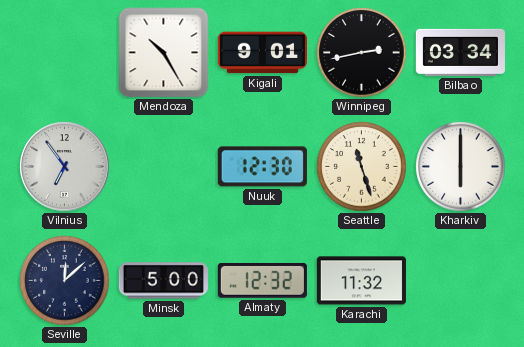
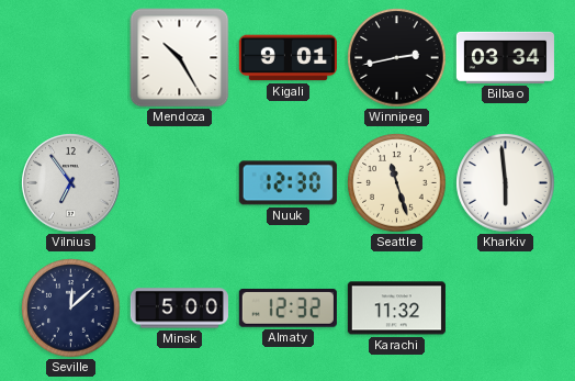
Kharkiv: 6:00 -> 5:59
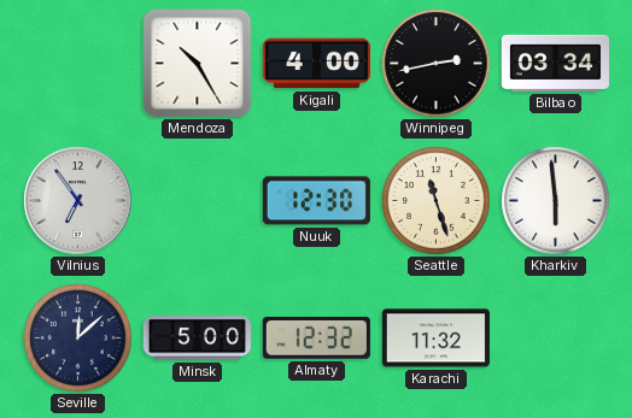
Kigali: 9:01 -> 4:00
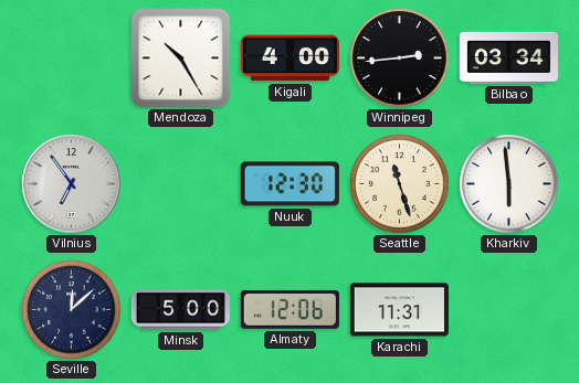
Winnipeg: 2:43 -> 2:44
Almaty: 12:32 -> 12:06
Karachi: 11:32 -> 11:31
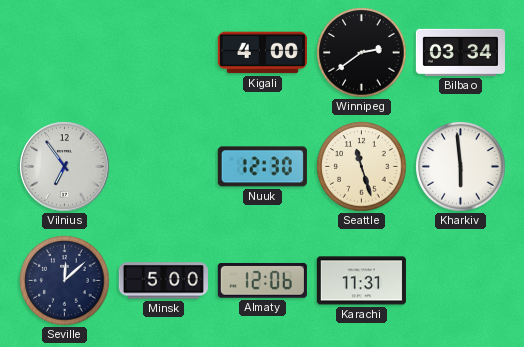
Mendoza: 10:25 -> none
Winnipeg: 2:44 -> 2:39
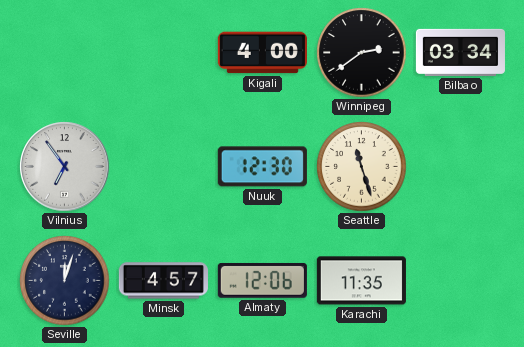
Kharkiv: 5:59 -> none
Seville: 12:08 -> 12:03
Minsk: 5:00 -> 4:57
Karachi: 11:31 -> 11:35
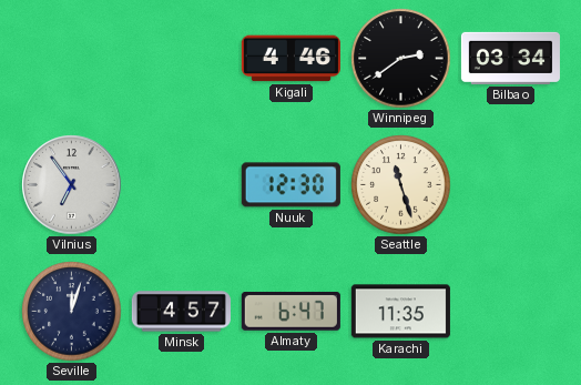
Kigali: 4:00 -> 4:46
Almaty: 12:06 -> 6:47
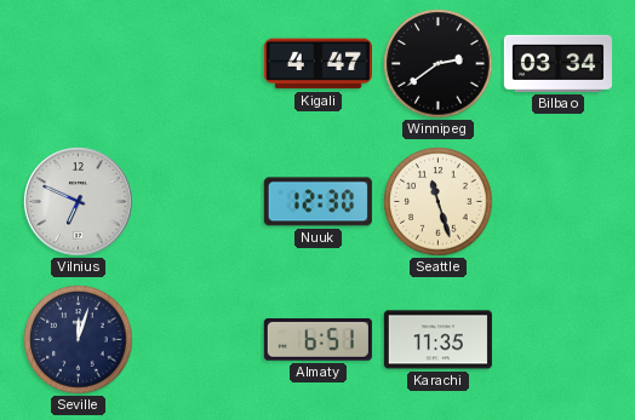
Kigali: 4:46 -> 4:47
Vilnius: 6:54 -> 6:49
Minsk: 4:57 -> none
Almaty: 6:47 -> 6:51
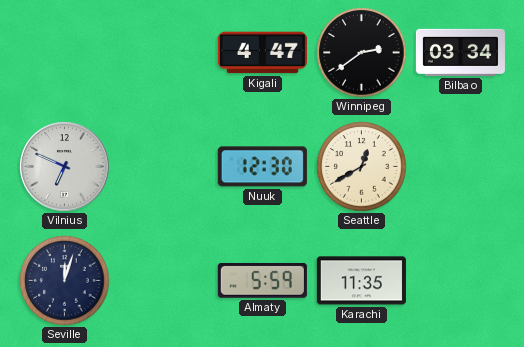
Seattle: 11:27 -> 12:40
Almaty: 6:51 -> 5:59
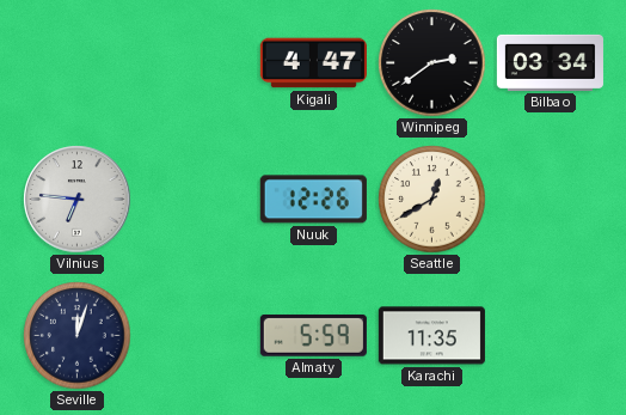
Vilnius: 6:49 -> 6:46
Nuuk: 12:30 -> 12:26
